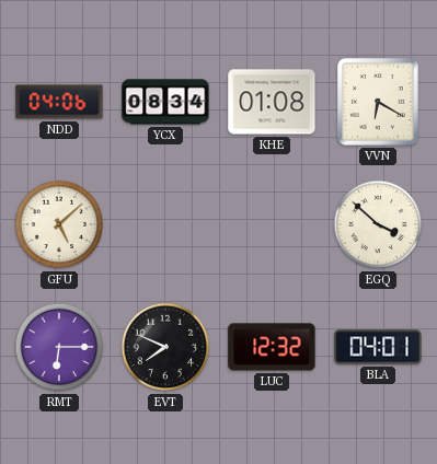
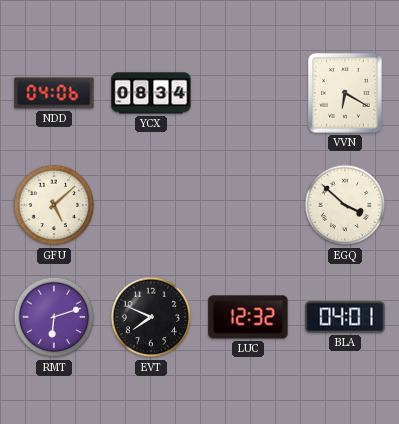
KHE: 01:08 -> none
RMT: 6:15 -> 6:12
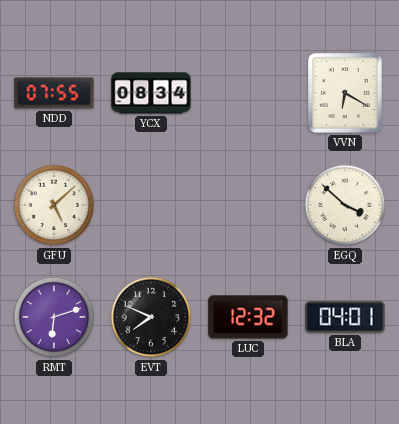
NDD: 04:06 -> 07:55
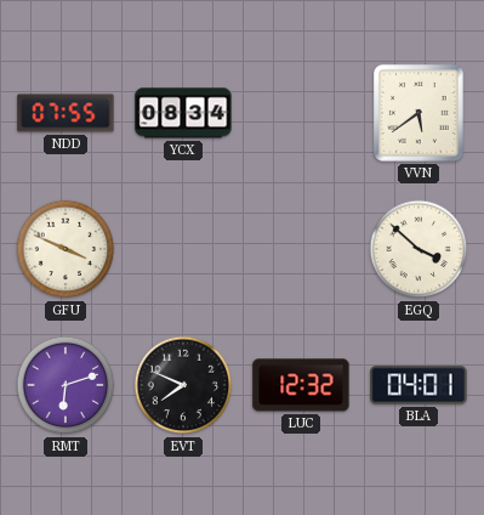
VVN: 6:20 -> 5:39
GFU: 5:08 -> 3:49
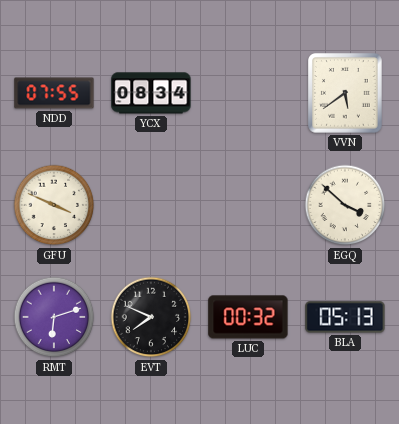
LUC: 12:32 -> 00:32
BLA: 04:01 -> 05:13
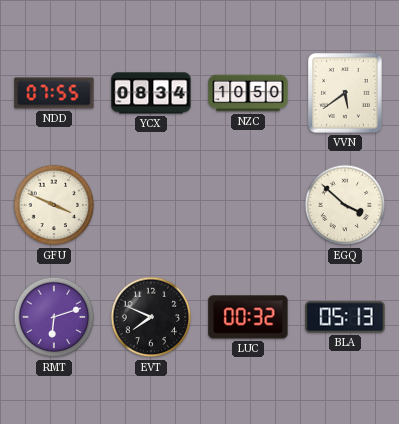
NZC: none -> 10:50
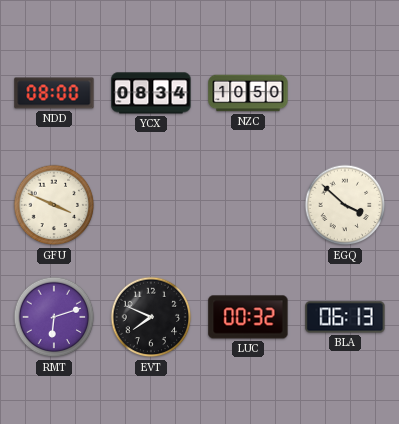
NDD: 07:55 -> 08:00
VVN: 5:39 -> none
BLA: 05:13 -> 06:13
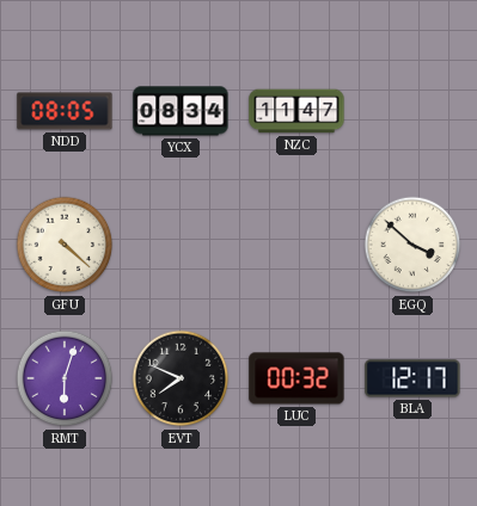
NDD: 08:00 -> 08:05
NZC: 10:50 -> 11:47
GFU: 3:49 -> 4:22
RMT: 6:12 -> 6:03
BLA: 06:13 -> 12:17
